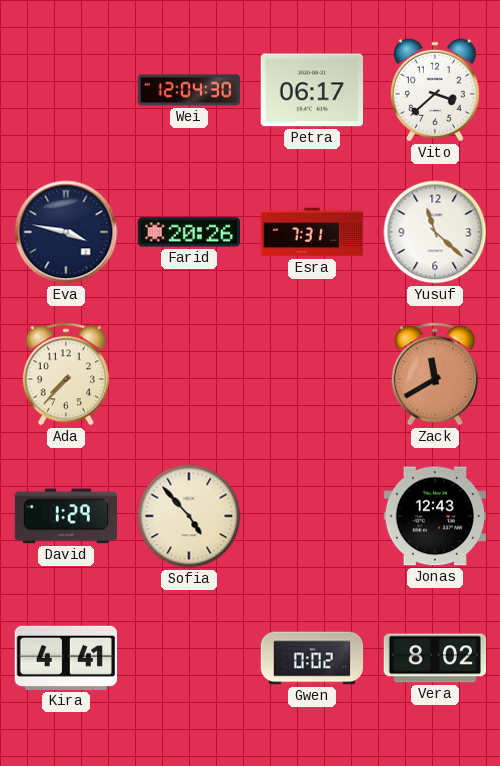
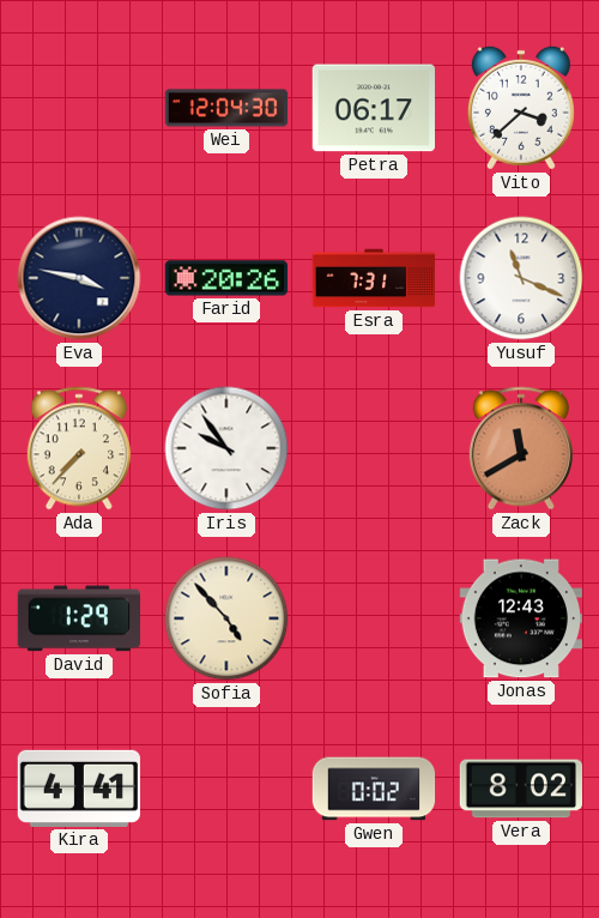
Yusuf: 11:22 -> 11:19
Iris: none -> 9:54
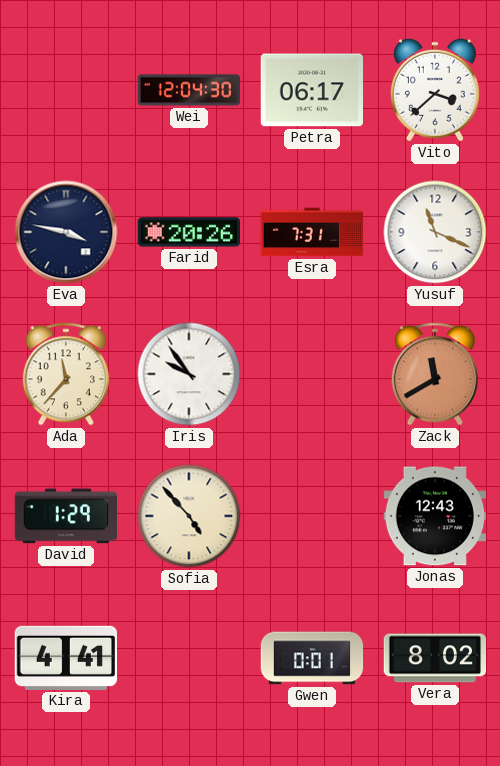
Ada: 7:37 -> 11:37
Gwen: 0:02 -> 0:01
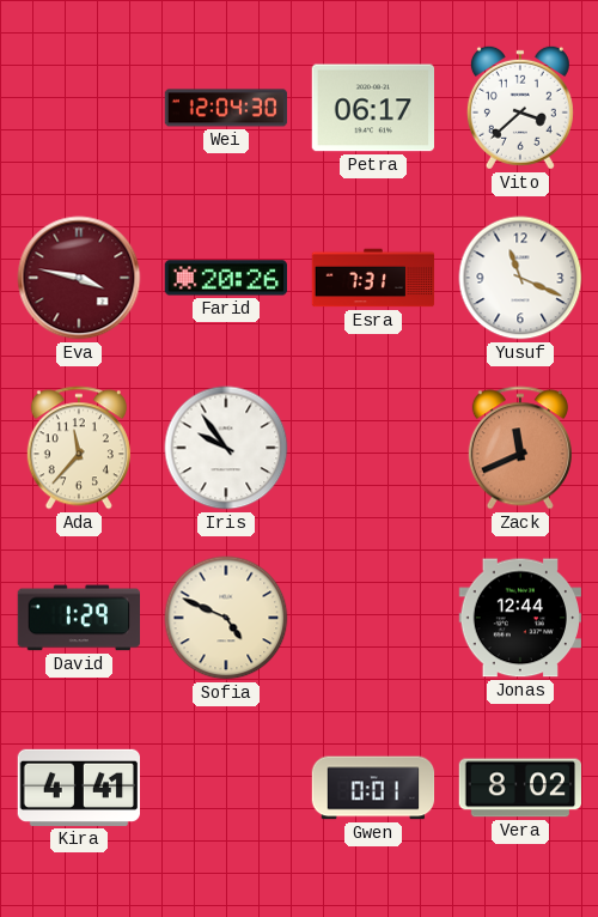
Eva dial: navy -> burgundy
Zack: 11:40 -> 11:41
Sofia: 4:53 -> 4:49
Jonas: 12:43 -> 12:44
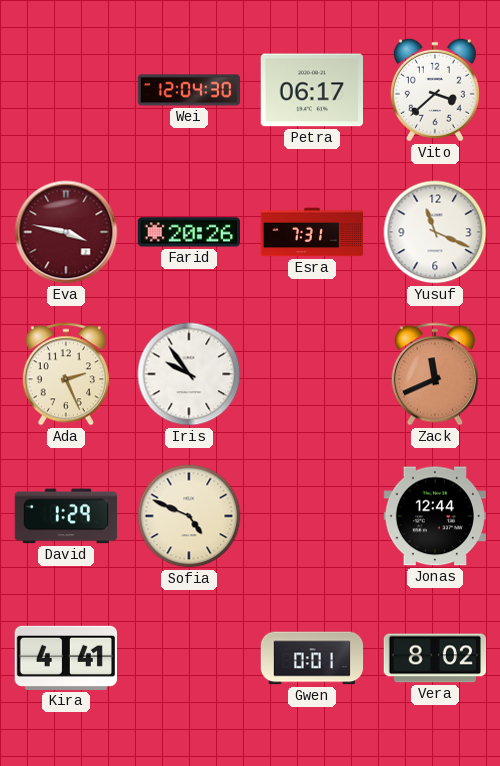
Ada: 11:37 -> 2:26
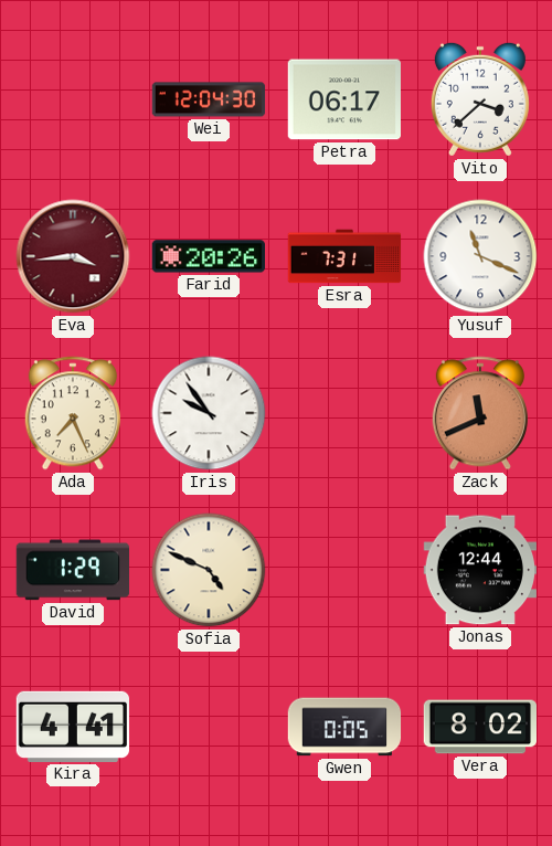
Eva: 3:47 -> 3:44
Ada: 2:26 -> 7:26
Gwen: 0:01 -> 0:05
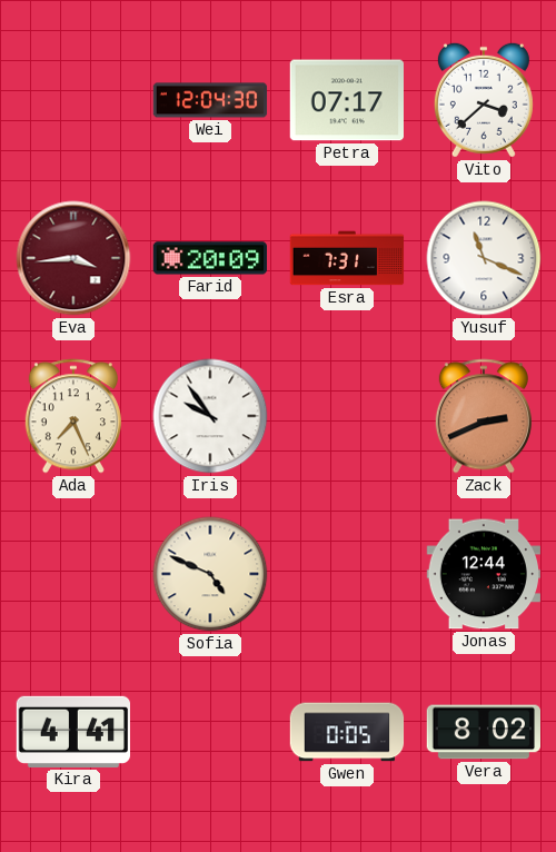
Petra: 06:17 -> 07:17
Farid: 20:26 -> 20:09
Zack: 11:41 -> 2:41
David: 1:29 -> none
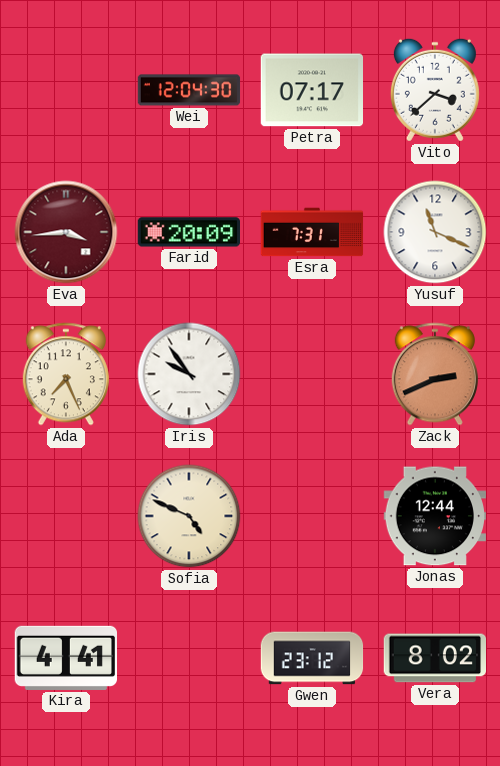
Gwen: 0:05 -> 23:12
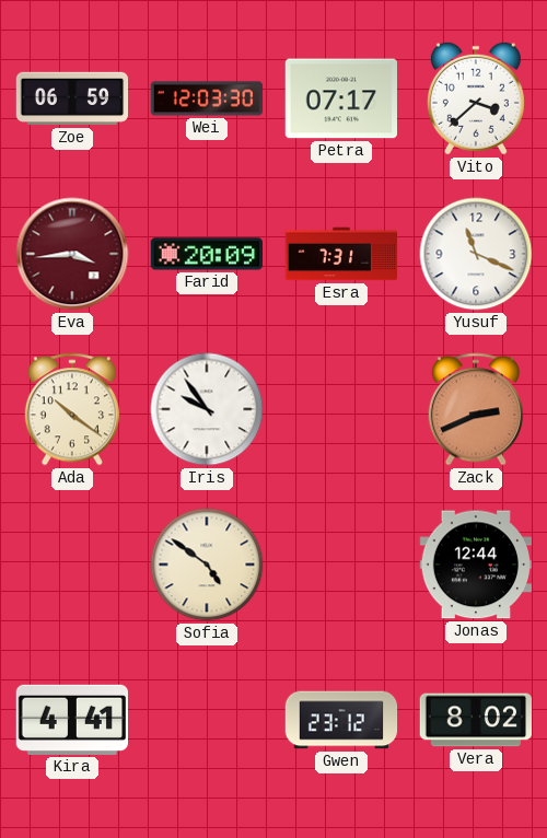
Zoe: none -> 06:59
Wei: 12:04 -> 12:03
Ada: 7:26 -> 10:21
Sofia: 4:49 -> 4:51
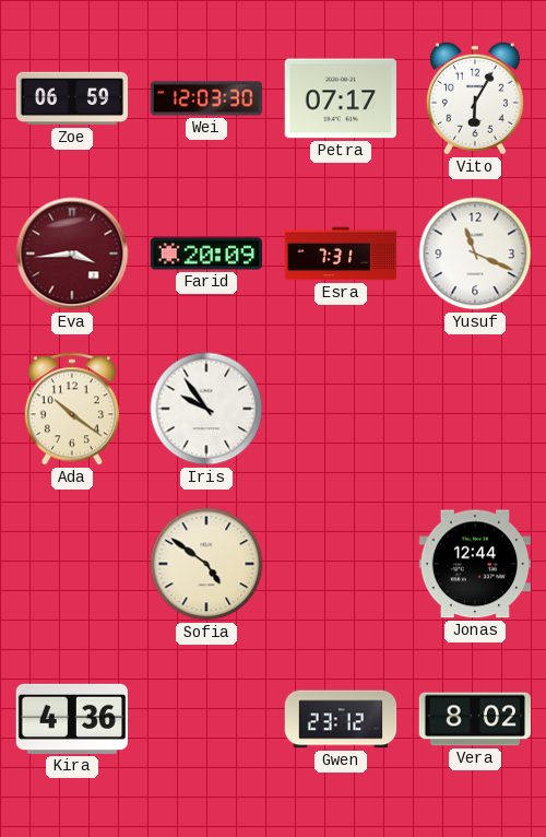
Vito: 3:38 -> 6:05
Zack: 2:41 -> none
Kira: 4:41 -> 4:36
